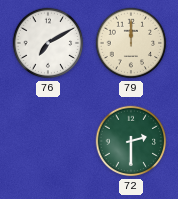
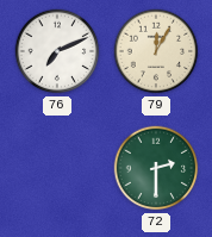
76: 7:10 -> 7:11
79: 12:00 -> 12:05
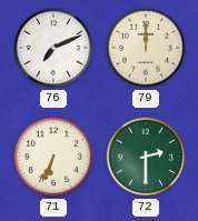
79: 12:05 -> 12:00
71: none -> 6:34
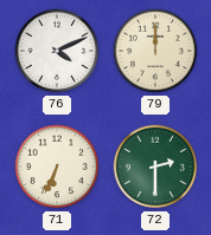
76: 7:11 -> 4:11
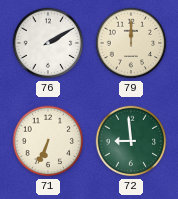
76: 4:11 -> 2:10
72: 2:30 -> 8:59
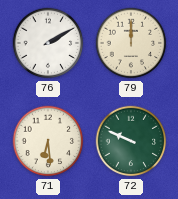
71: 6:34 -> 6:29
72: 8:59 -> 9:49
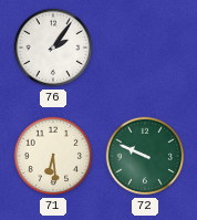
76: 2:10 -> 2:06
79: 12:00 -> none
